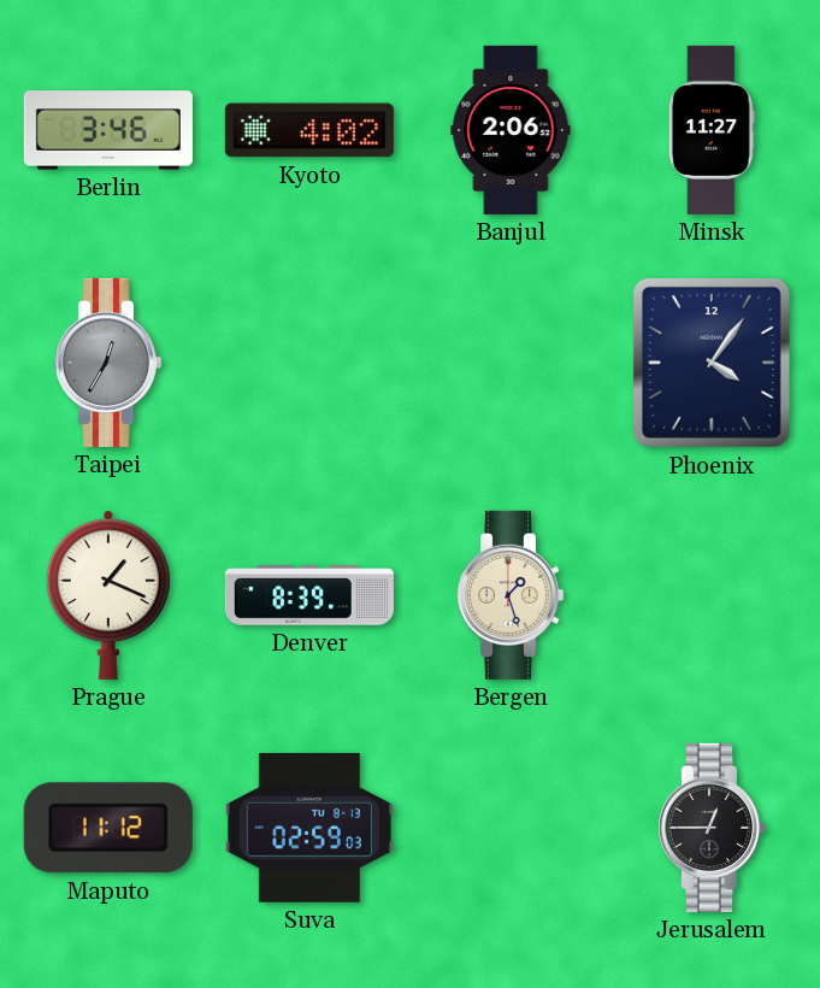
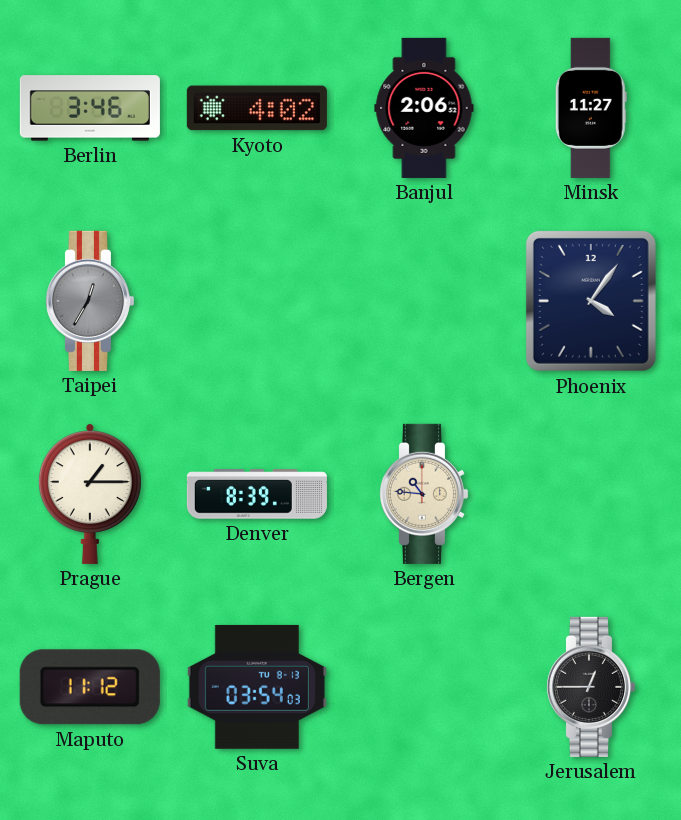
Prague: 1:19 -> 1:15
Bergen: 1:27 -> 10:46
Suva: 02:59 -> 03:54
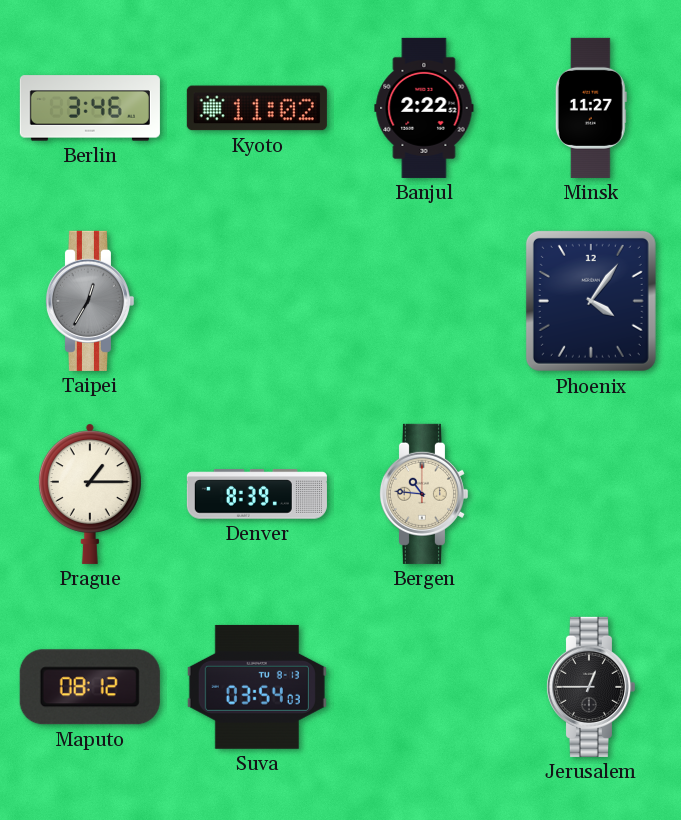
Kyoto: 4:02 -> 11:02
Banjul: 2:06 -> 2:22
Maputo: 11:12 -> 08:12
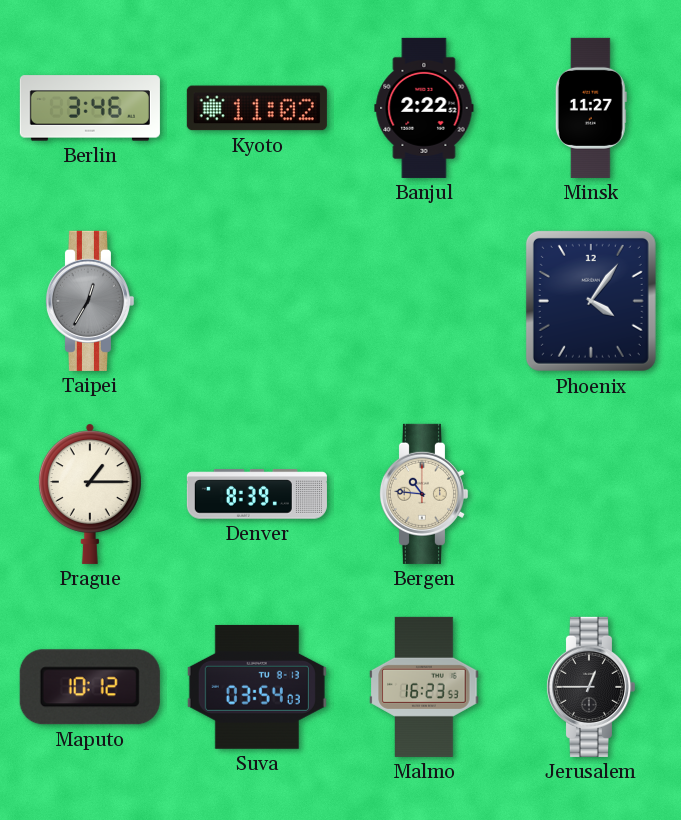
Maputo: 08:12 -> 10:12
Malmo: none -> 16:23
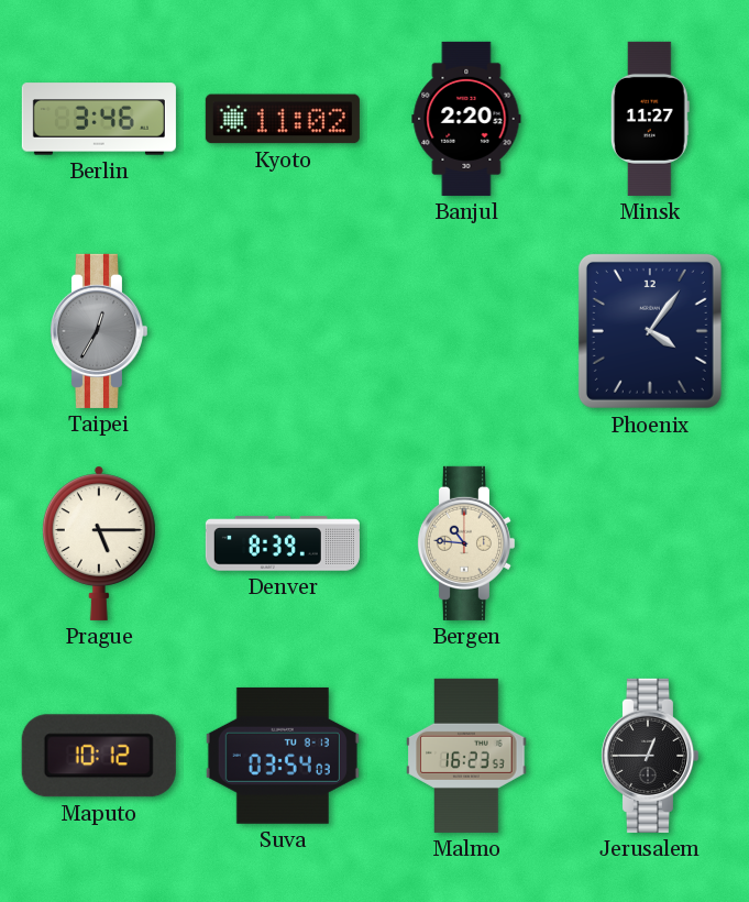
Banjul: 2:22 -> 2:20
Prague: 1:15 -> 5:15
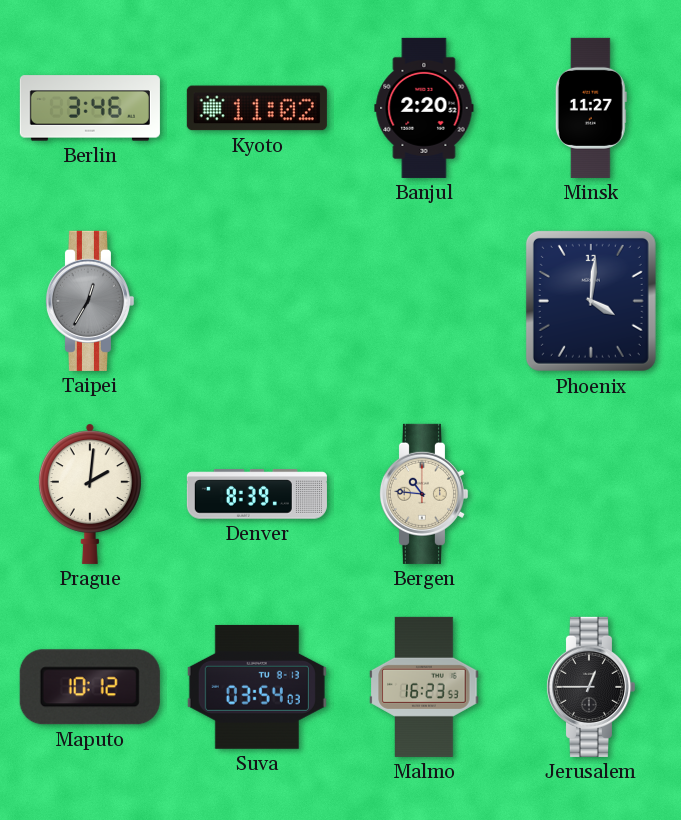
Phoenix: 4:06 -> 4:01
Prague: 5:15 -> 2:01
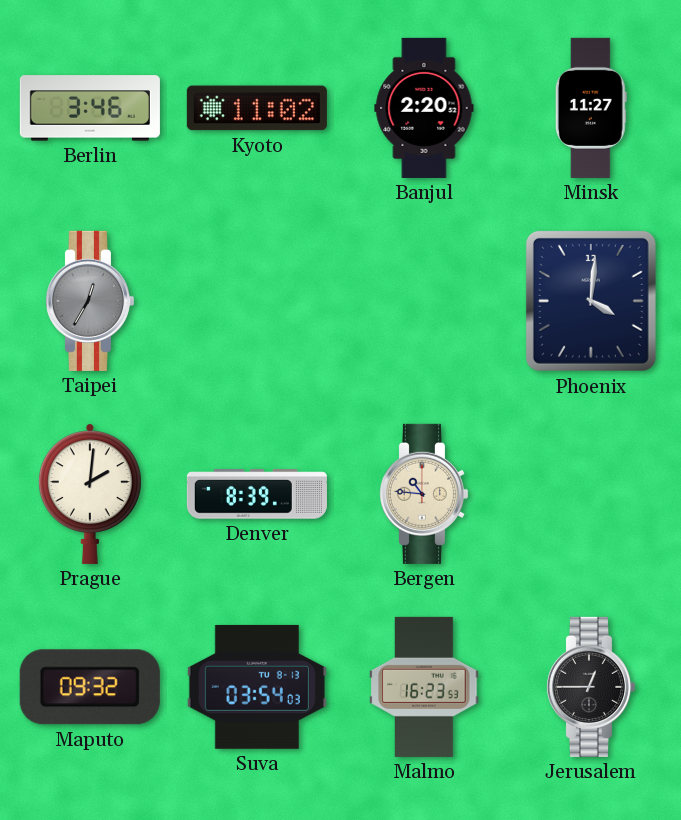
Maputo: 10:12 -> 09:32
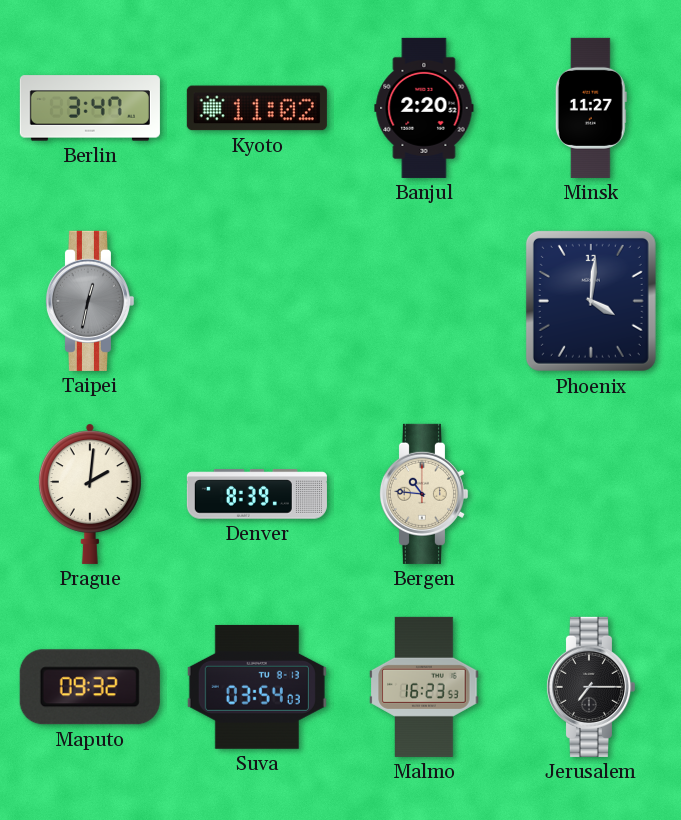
Berlin: 3:46 -> 3:47
Taipei: 12:35 -> 12:32
Jerusalem: 12:45 -> 7:15
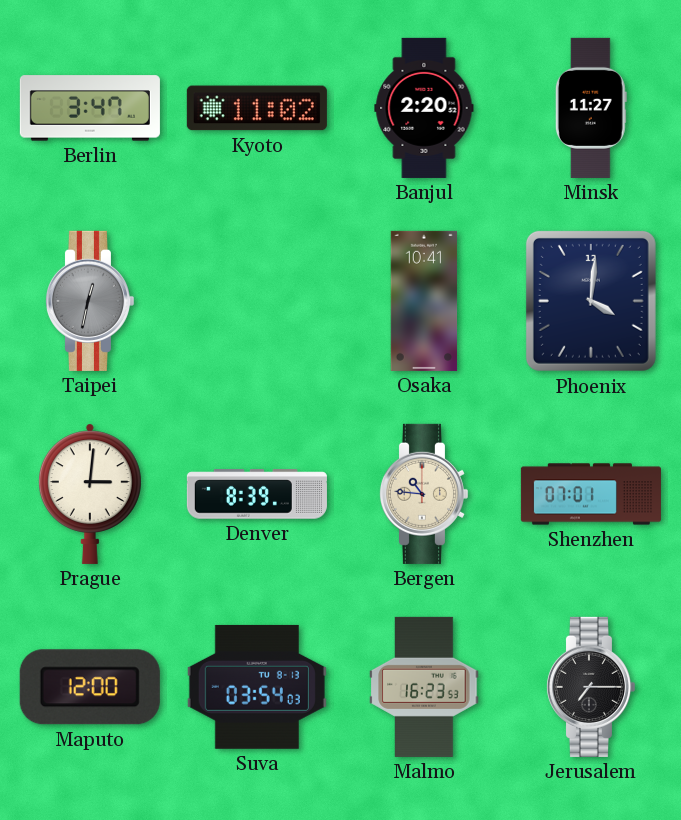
Osaka: none -> 10:41
Prague: 2:01 -> 3:01
Shenzhen: none -> 07:01
Maputo: 09:32 -> 12:00
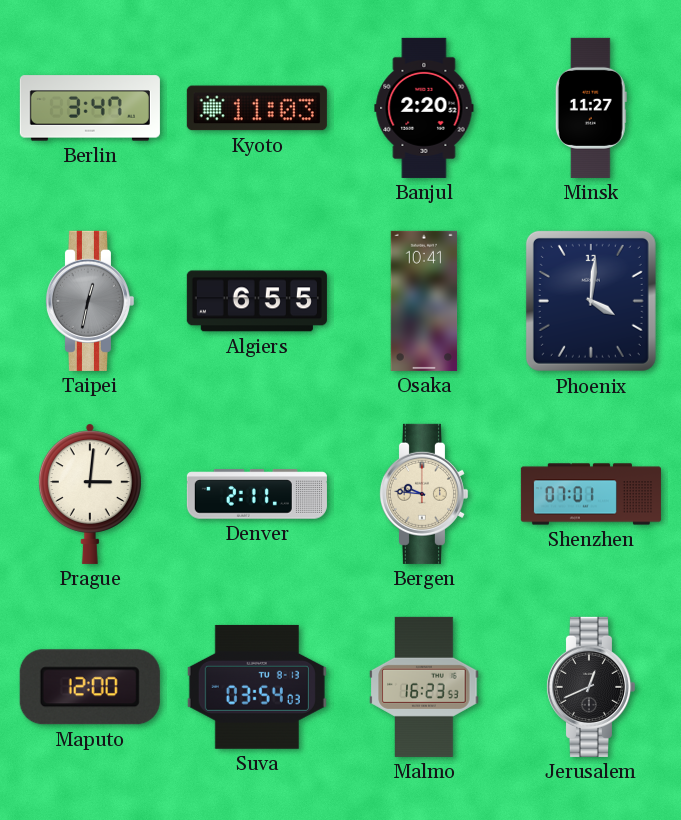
Kyoto: 11:02 -> 11:03
Algiers: none -> 6:55
Denver: 8:39 -> 2:11
Bergen: 10:46 -> 9:46
Jerusalem: 7:15 -> 12:41
